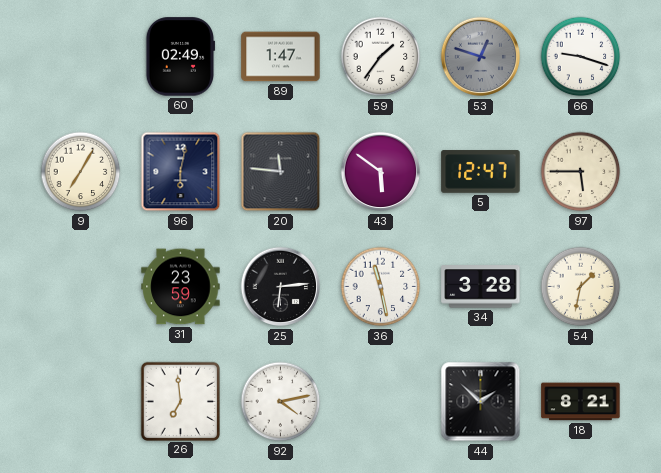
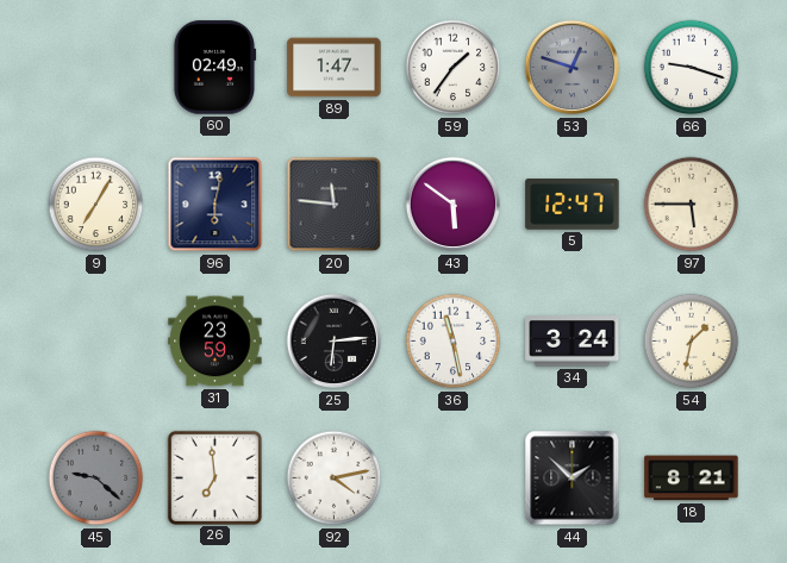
34: 3:28 -> 3:24
45: none -> 9:22
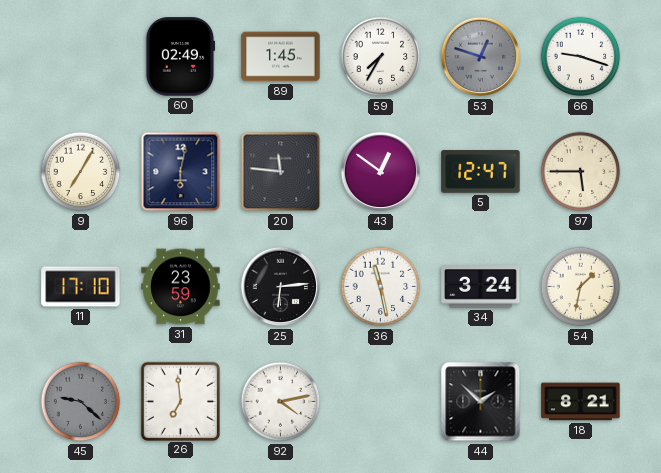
89: 1:47 -> 1:45
59: 1:36 -> 7:35
43: 5:51 -> 12:51
11: none -> 17:10
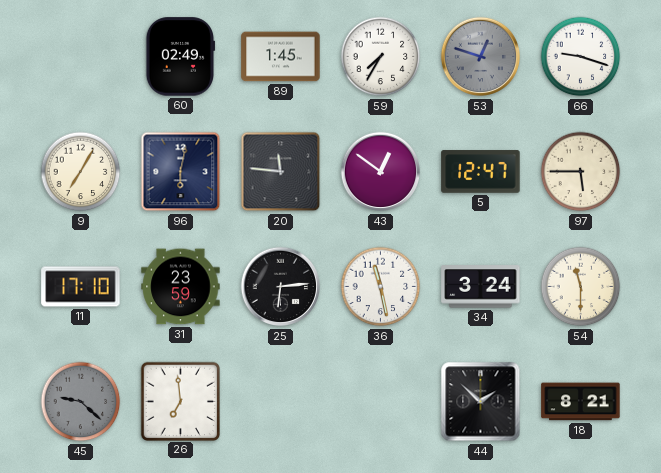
54: 1:32 -> 11:30
92: 4:13 -> none
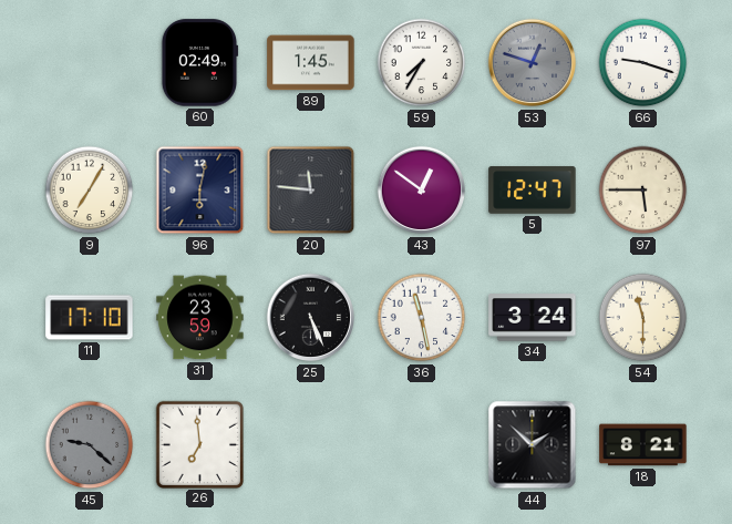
25: 6:14 -> 5:26
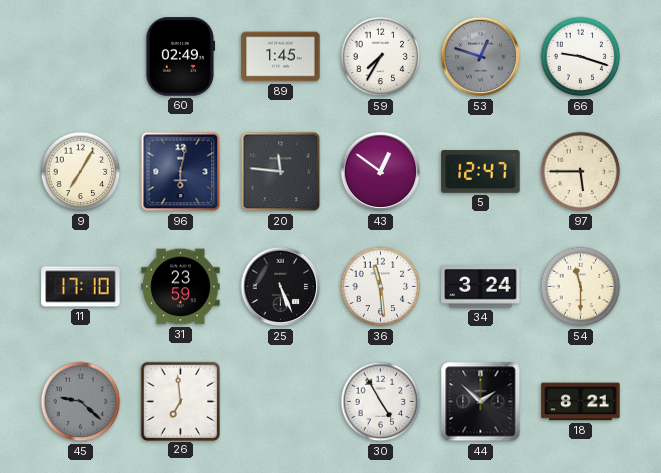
36: 11:28 -> 11:29
30: none -> 4:55
